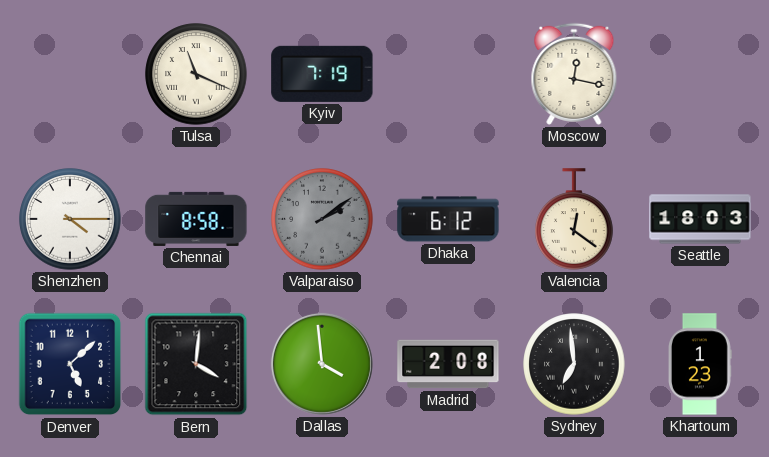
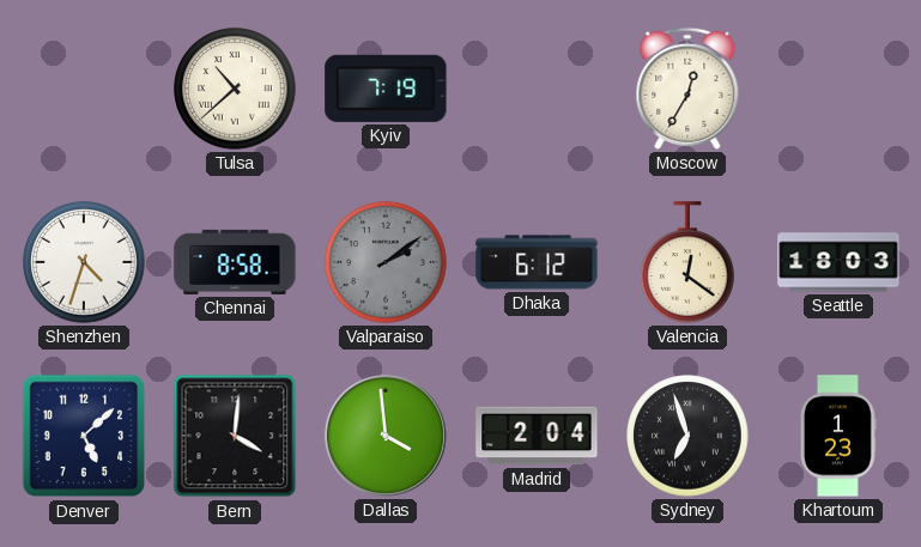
Tulsa: 11:19 -> 10:38
Moscow: 12:17 -> 12:35
Shenzhen: 4:15 -> 4:33
Madrid: 2:08 -> 2:04
Sydney: 6:59 -> 6:57
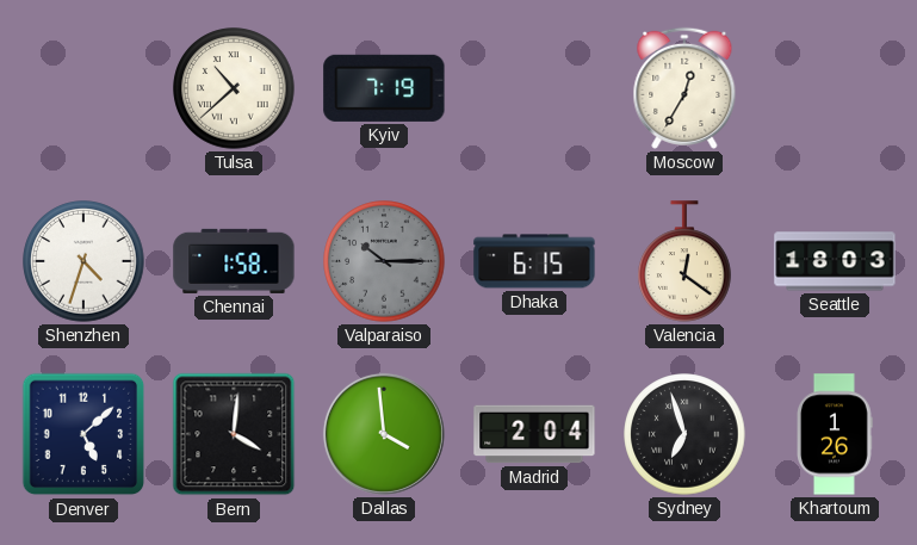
Chennai: 8:58 -> 1:58
Valparaiso: 2:09 -> 10:15
Dhaka: 6:12 -> 6:15
Khartoum: 1:23 -> 1:26
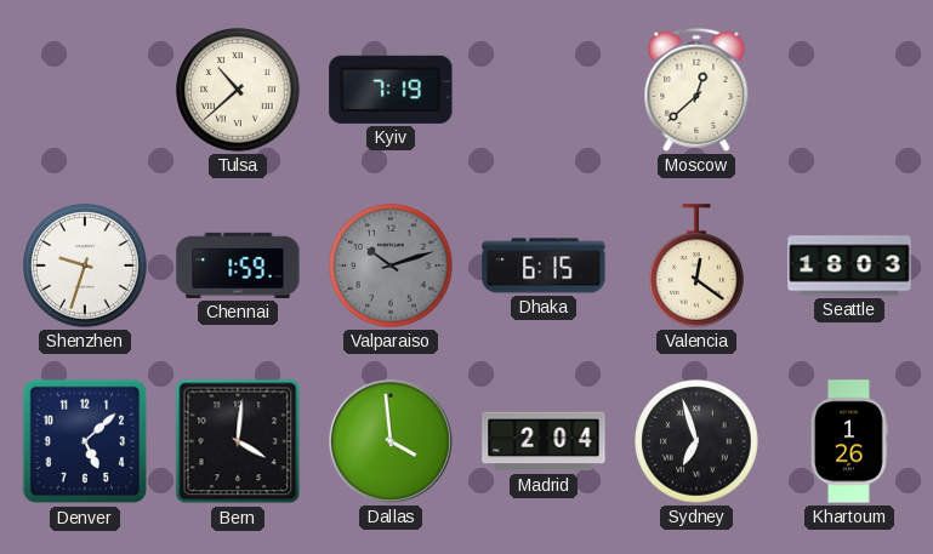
Moscow: 12:35 -> 12:38
Shenzhen: 4:33 -> 9:33
Chennai: 1:58 -> 1:59
Valparaiso: 10:15 -> 10:12
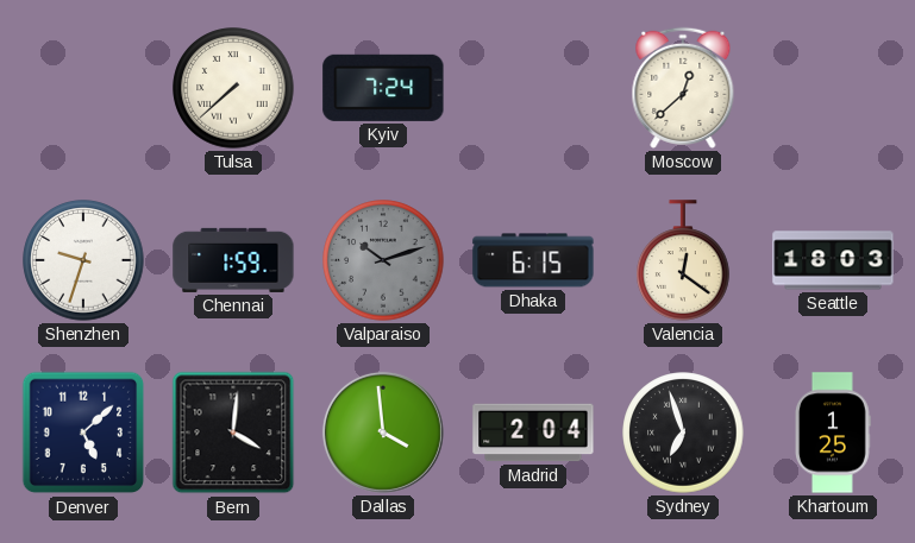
Tulsa: 10:38 -> 7:38
Kyiv: 7:19 -> 7:24
Khartoum: 1:26 -> 1:25
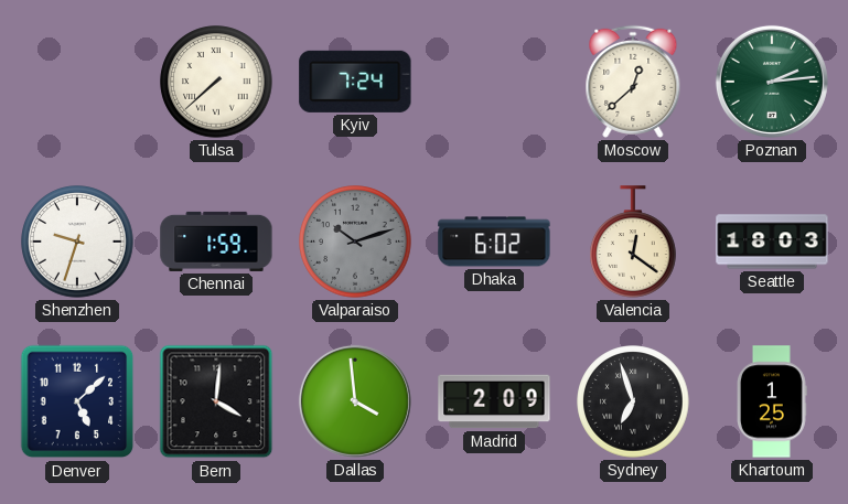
Poznan: none -> 2:14
Dhaka: 6:15 -> 6:02
Madrid: 2:04 -> 2:09
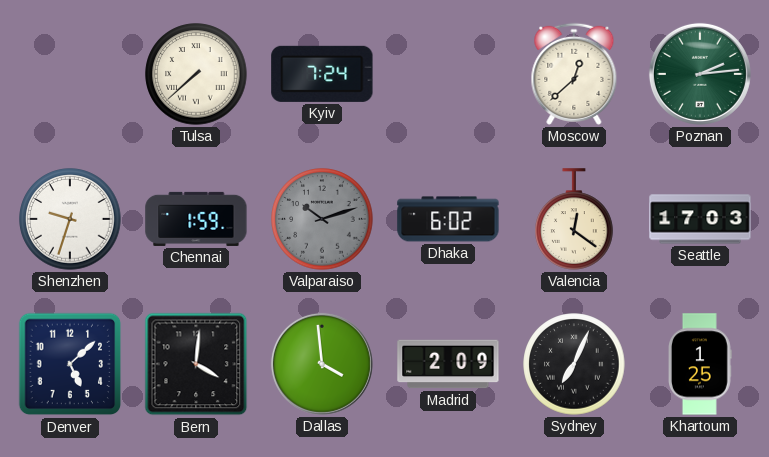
Seattle: 18:03 -> 17:03
Sydney: 6:57 -> 7:04
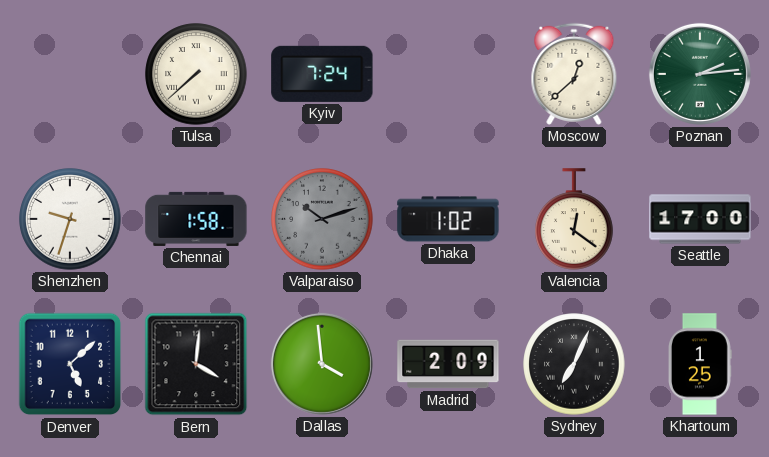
Chennai: 1:59 -> 1:58
Dhaka: 6:02 -> 1:02
Seattle: 17:03 -> 17:00
